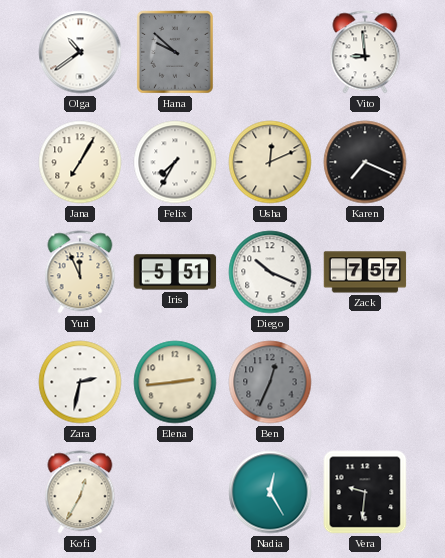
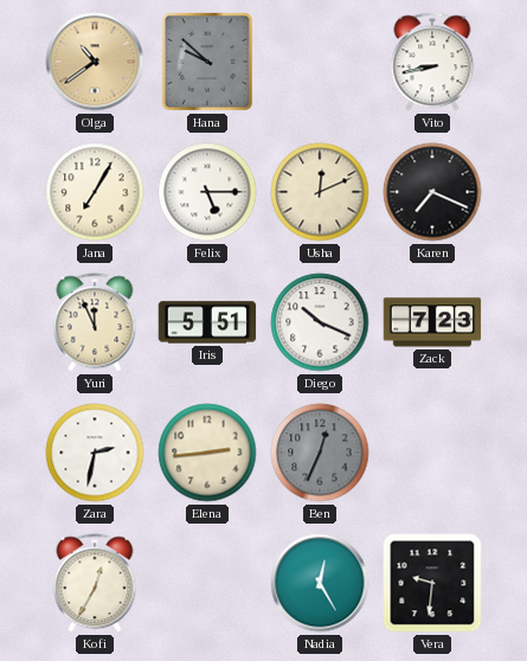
Olga dial: white -> champagne
Vito: 8:59 -> 8:43
Felix: 7:35 -> 5:15
Zack: 7:57 -> 7:23
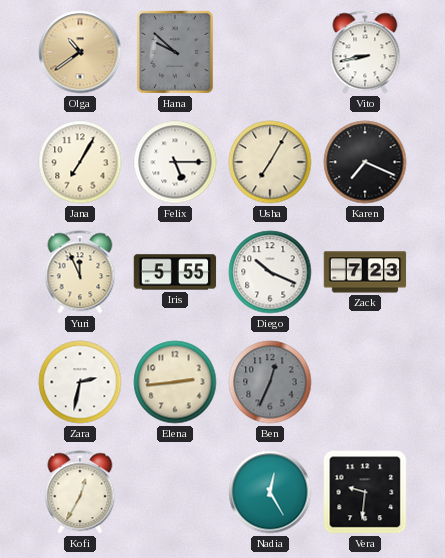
Usha: 12:11 -> 7:05
Iris: 5:51 -> 5:55
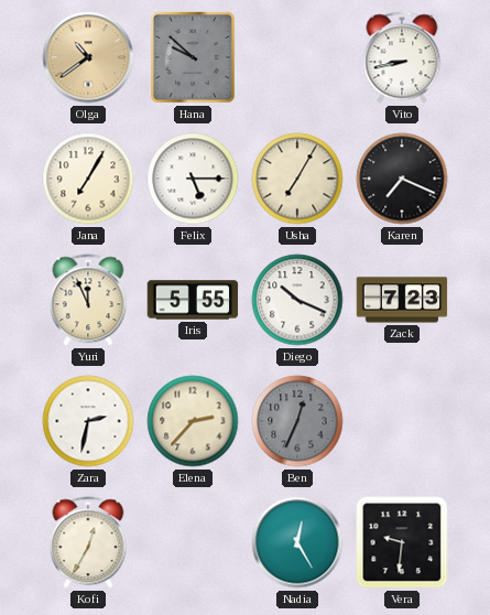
Elena: 2:44 -> 2:37
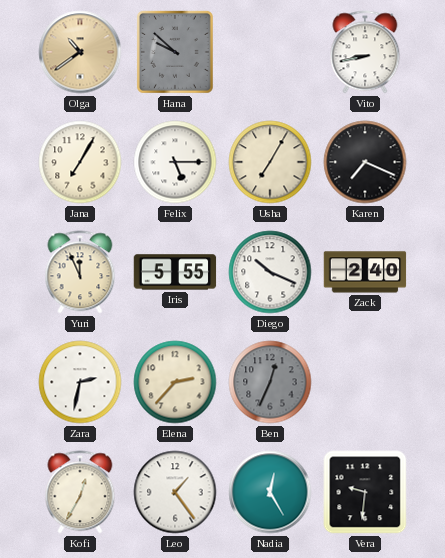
Zack: 7:23 -> 2:40
Leo: none -> 1:24
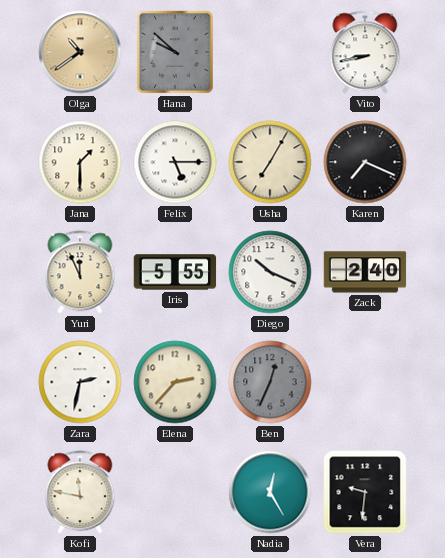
Jana: 7:05 -> 1:30
Kofi: 12:35 -> 11:47
Leo: 1:24 -> none
